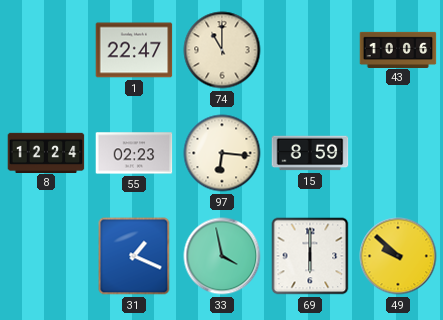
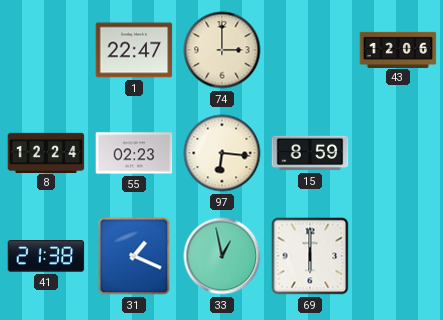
74: 11:00 -> 3:00
43: 10:06 -> 12:06
41: none -> 21:38
33: 3:58 -> 12:58
49: 9:52 -> none
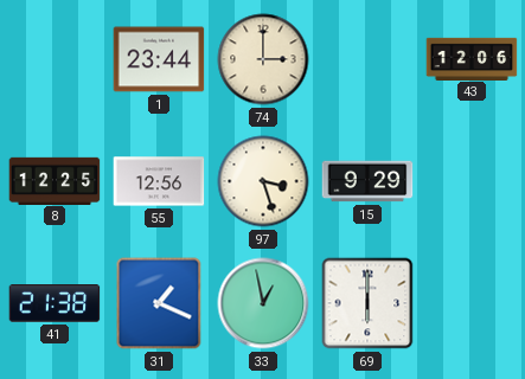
1: 22:47 -> 23:44
8: 12:24 -> 12:25
55: 02:23 -> 12:56
97: 6:16 -> 3:27
15: 8:59 -> 9:29
